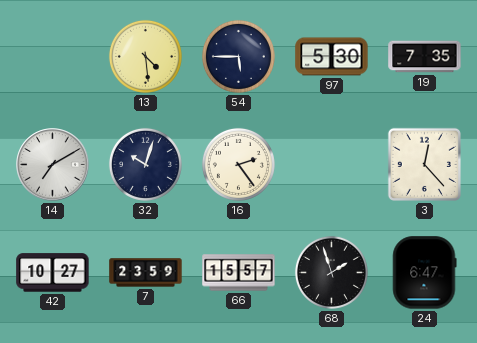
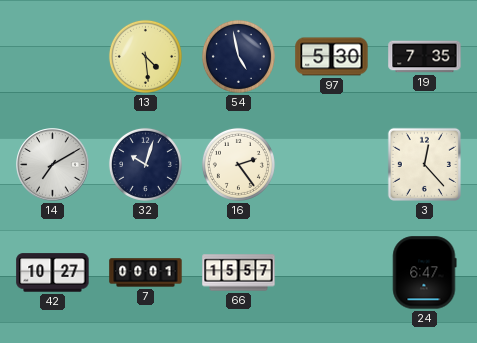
54: 5:45 -> 4:58
7: 23:59 -> 00:01
68: 1:57 -> none
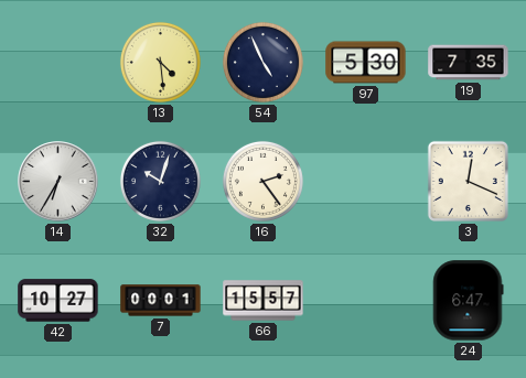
54: 4:58 -> 4:56
14: 7:10 -> 6:35
3: 12:23 -> 12:19
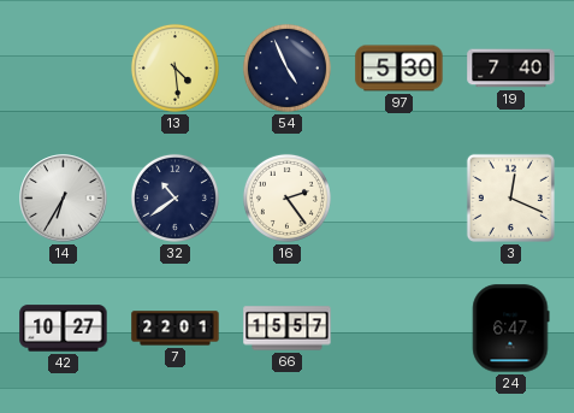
19: 7:35 -> 7:40
32: 10:03 -> 10:39
7: 00:01 -> 22:01
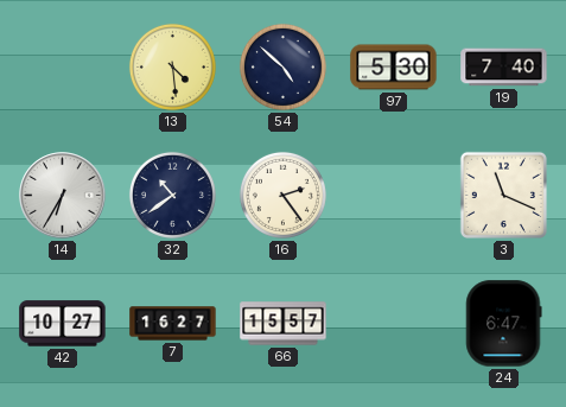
54: 4:56 -> 4:52
3: 12:19 -> 11:19
7: 22:01 -> 16:27
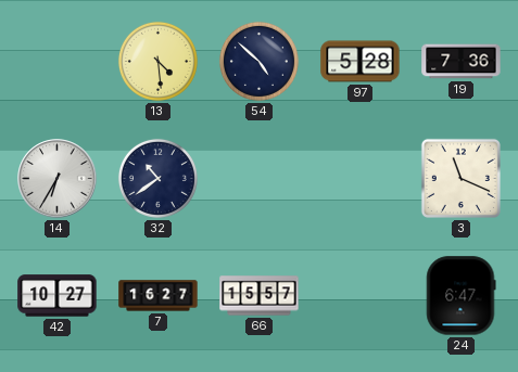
97: 5:30 -> 5:28
19: 7:40 -> 7:36
16: 2:24 -> none
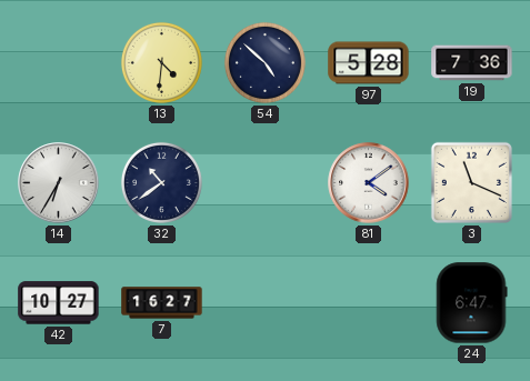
13: 4:29 -> 4:31
81: none -> 4:09
66: 15:57 -> none
